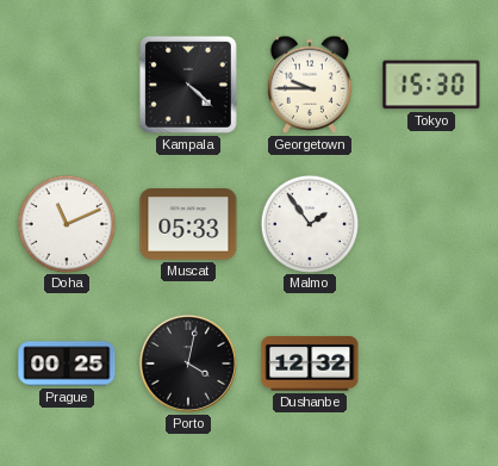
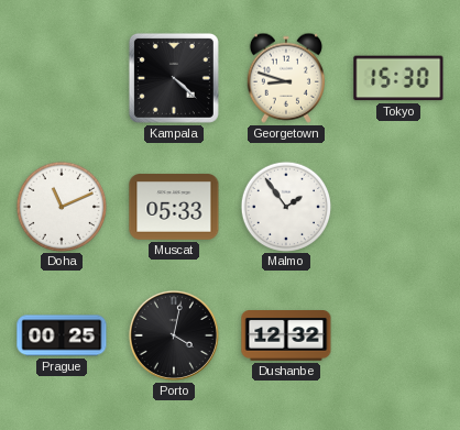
Georgetown: 9:45 -> 8:48
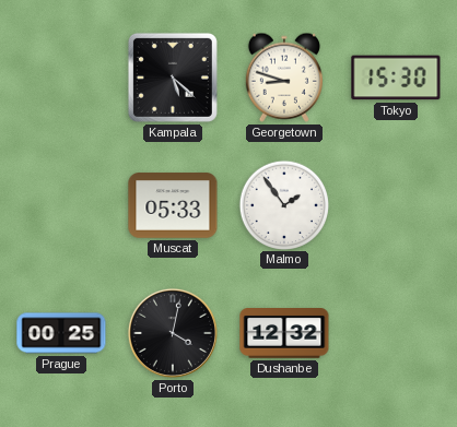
Kampala: 4:22 -> 5:22
Doha: 11:11 -> none
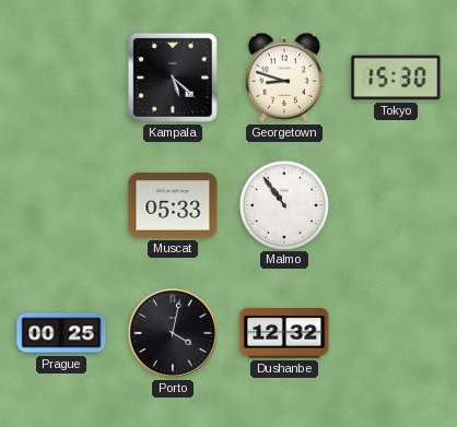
Malmo: 1:54 -> 10:54
